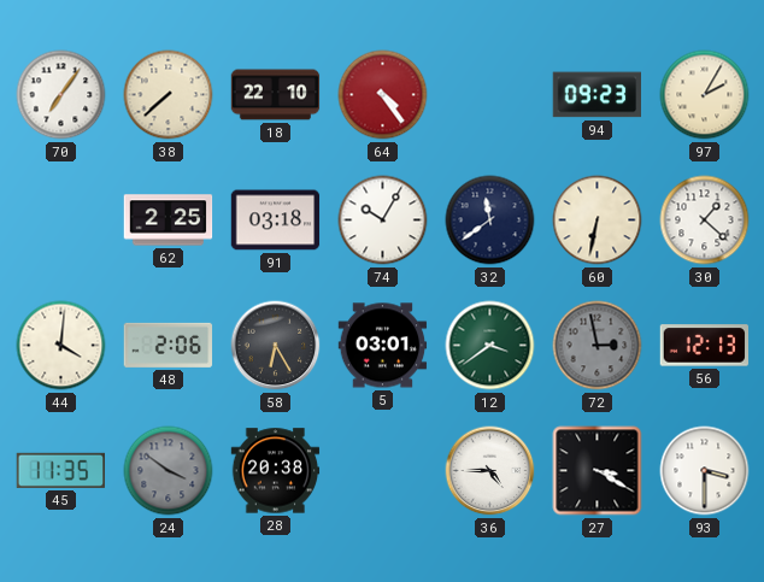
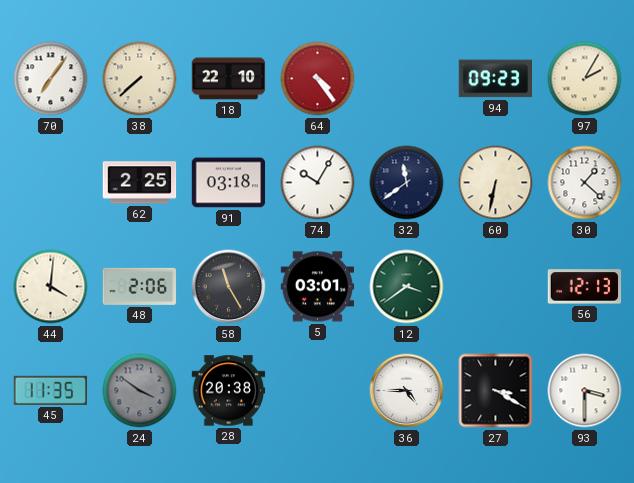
58: 6:25 -> 11:25
72: 2:58 -> none
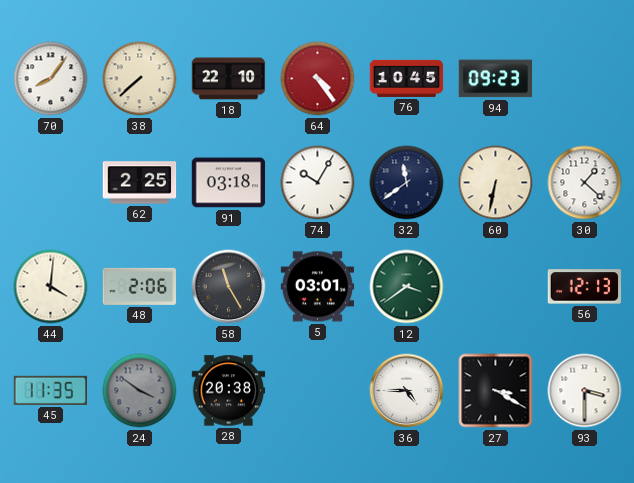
70: 7:06 -> 8:06
76: none -> 10:45
97: 2:05 -> none
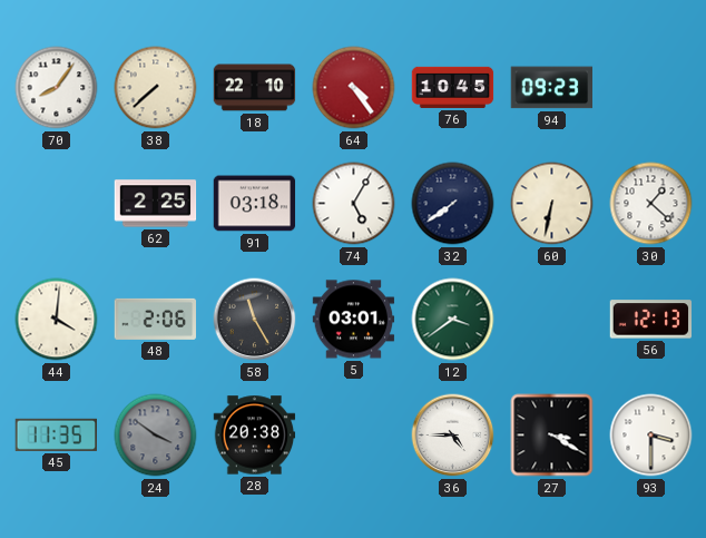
74: 10:05 -> 5:05
32: 11:39 -> 7:39
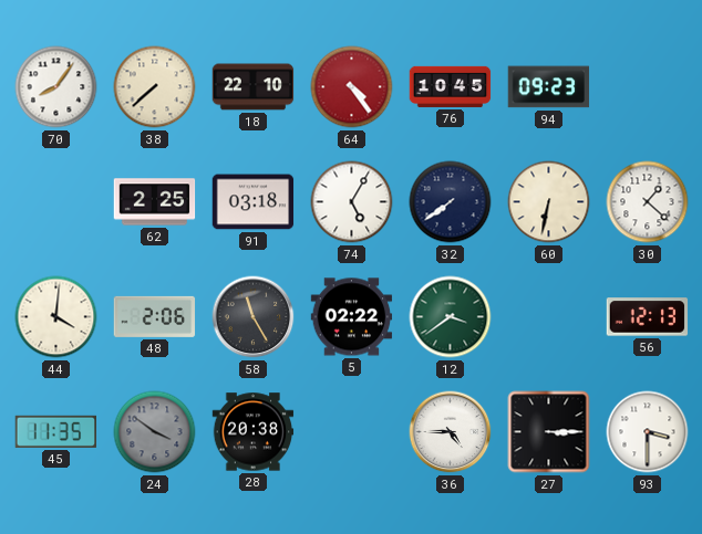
5: 03:01 -> 02:22
27: 3:20 -> 3:15
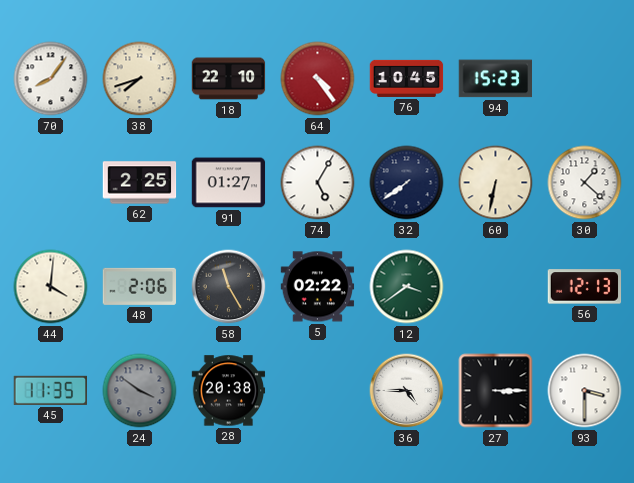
38: 7:38 -> 7:42
94: 09:23 -> 15:23
91: 03:18 -> 01:27
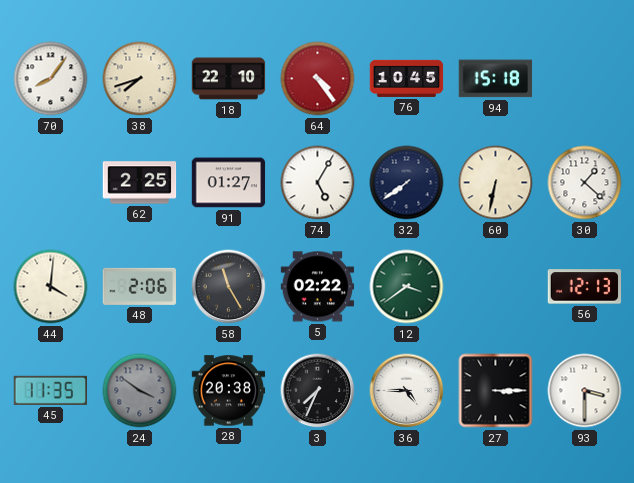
94: 15:23 -> 15:18
3: none -> 7:34
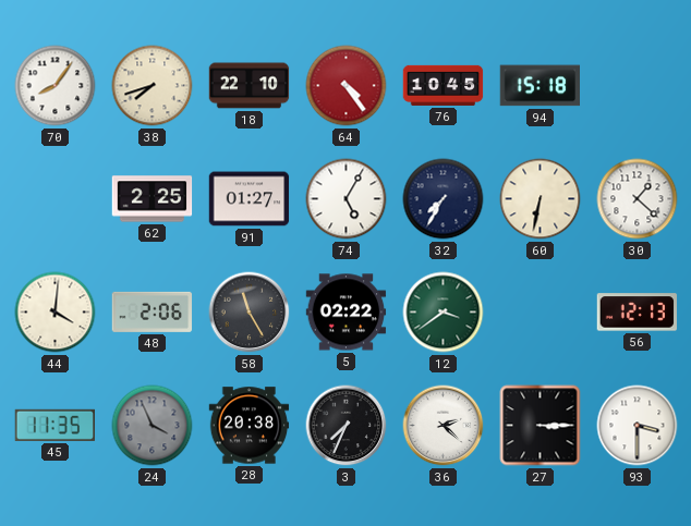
32: 7:39 -> 7:35
24: 3:51 -> 3:56
36: 4:45 -> 2:22
